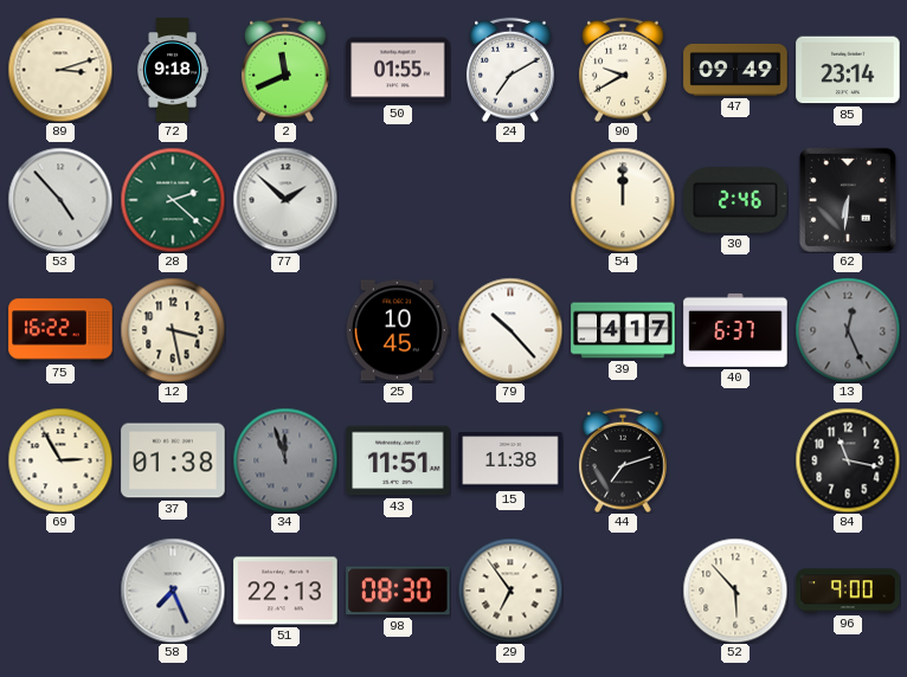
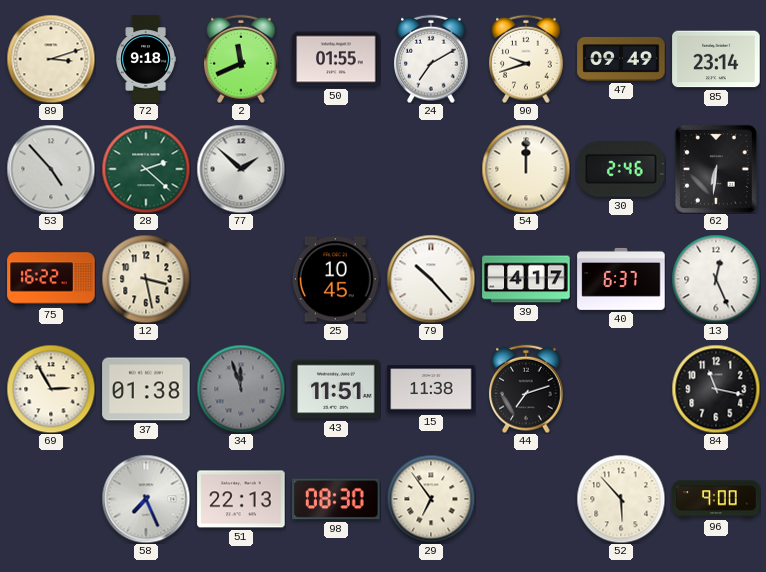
90: 9:40 -> 9:42
13 dial: grey -> white
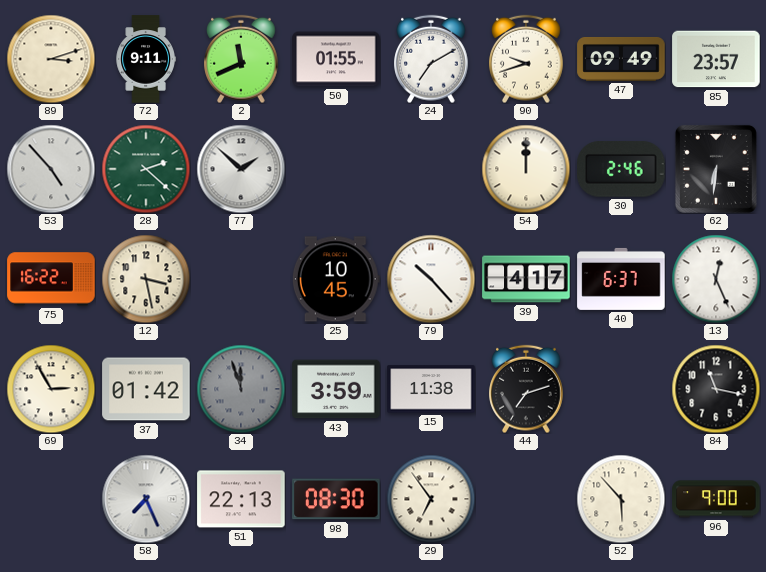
72: 9:18 -> 9:11
85: 23:14 -> 23:57
37: 01:38 -> 01:42
43: 11:51 -> 3:59
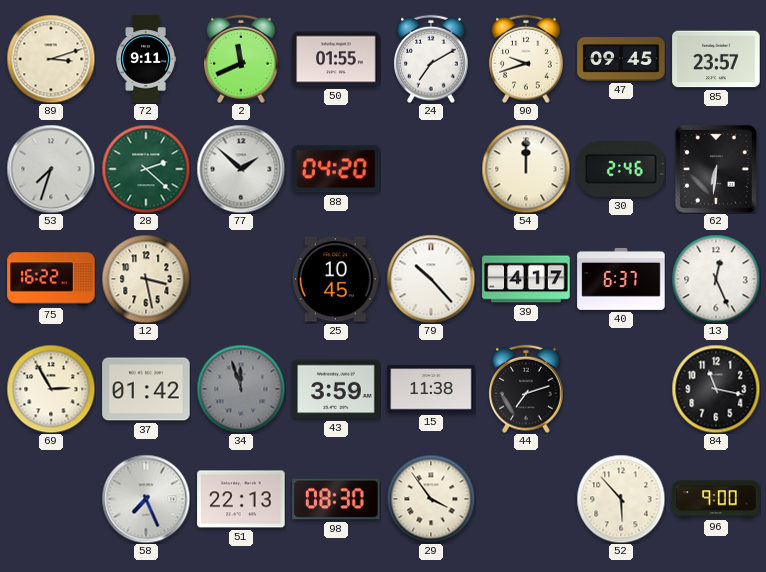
47: 09:49 -> 09:45
53: 4:53 -> 7:33
88: none -> 04:20
29: 6:54 -> 3:54
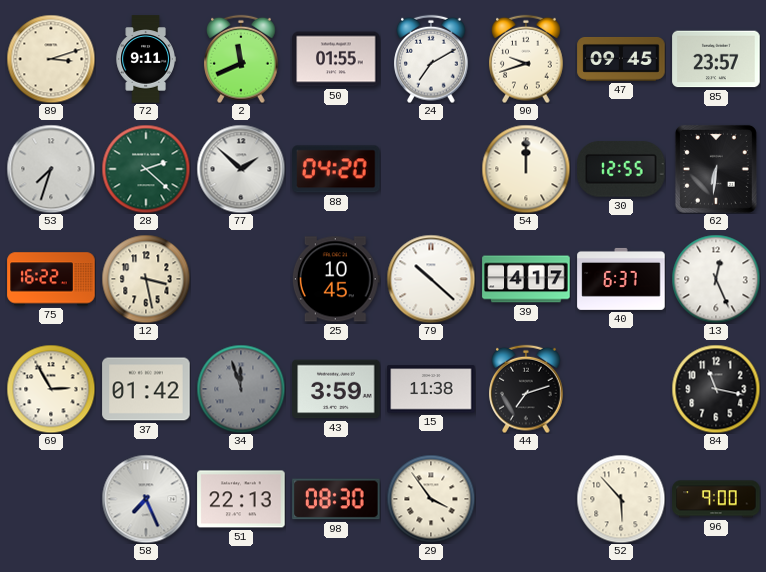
30: 2:46 -> 12:55
79: 10:23 -> 10:22
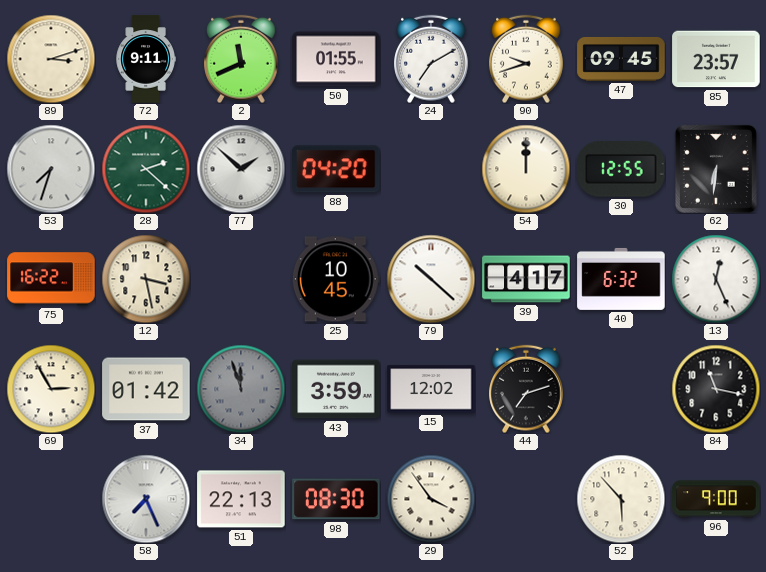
40: 6:37 -> 6:32
15: 11:38 -> 12:02
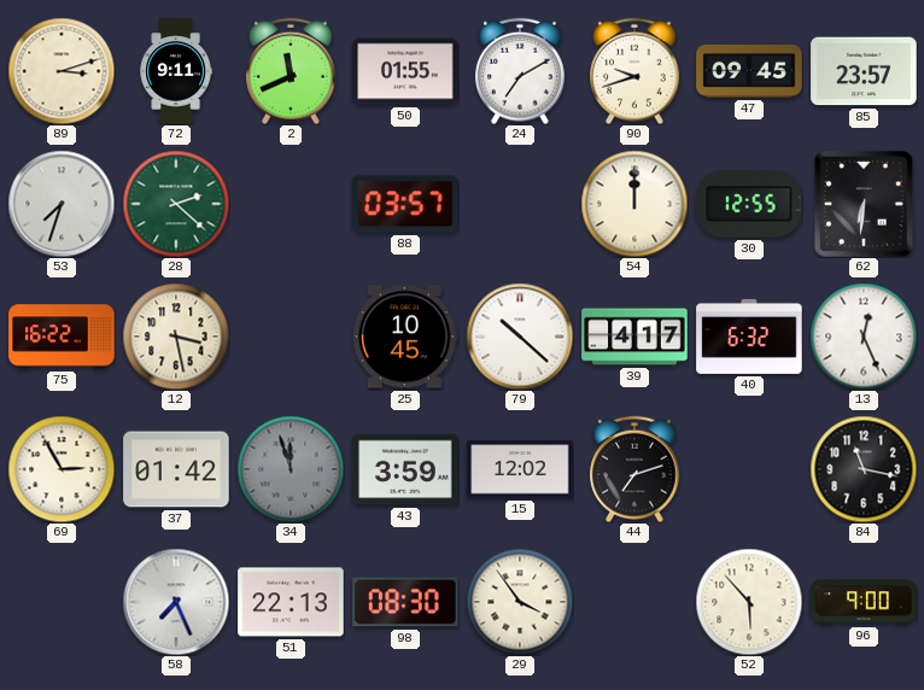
77: 1:52 -> none
88: 04:20 -> 03:57
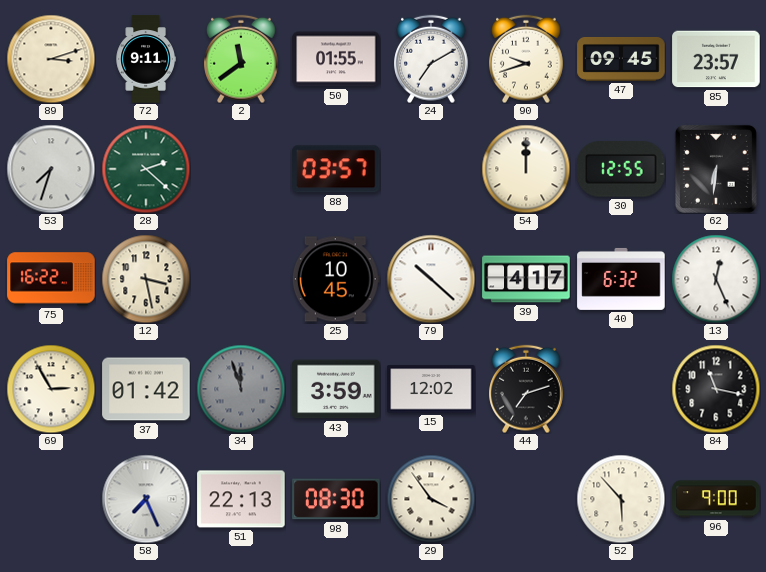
2: 11:41 -> 11:39
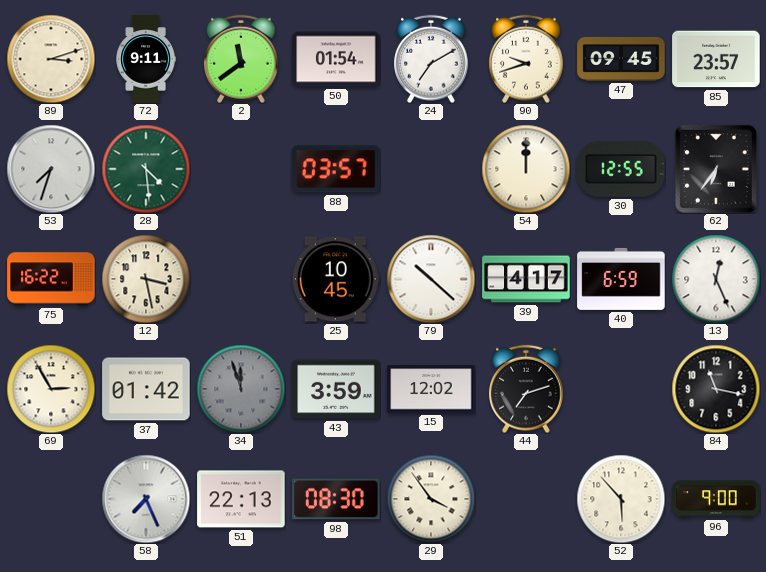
50: 01:55 -> 01:54
28: 2:22 -> 4:29
62: 6:31 -> 6:36
40: 6:32 -> 6:59
